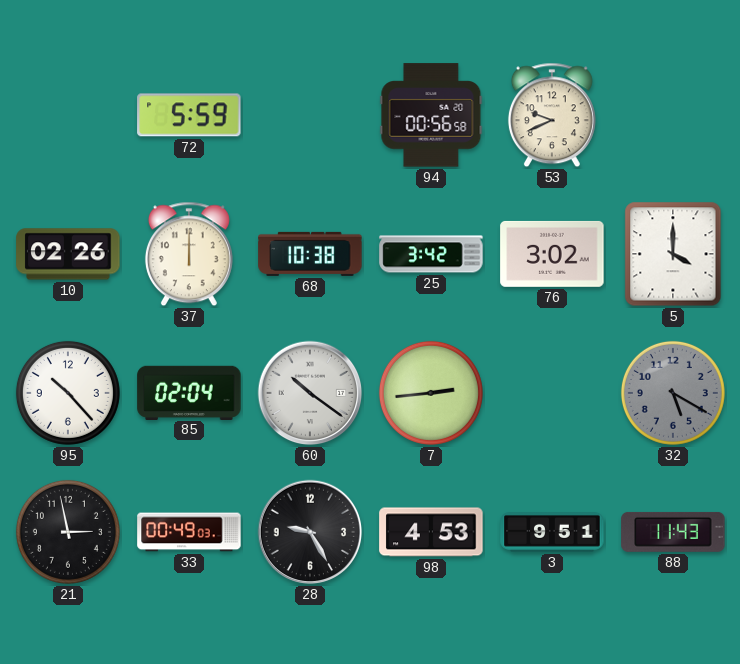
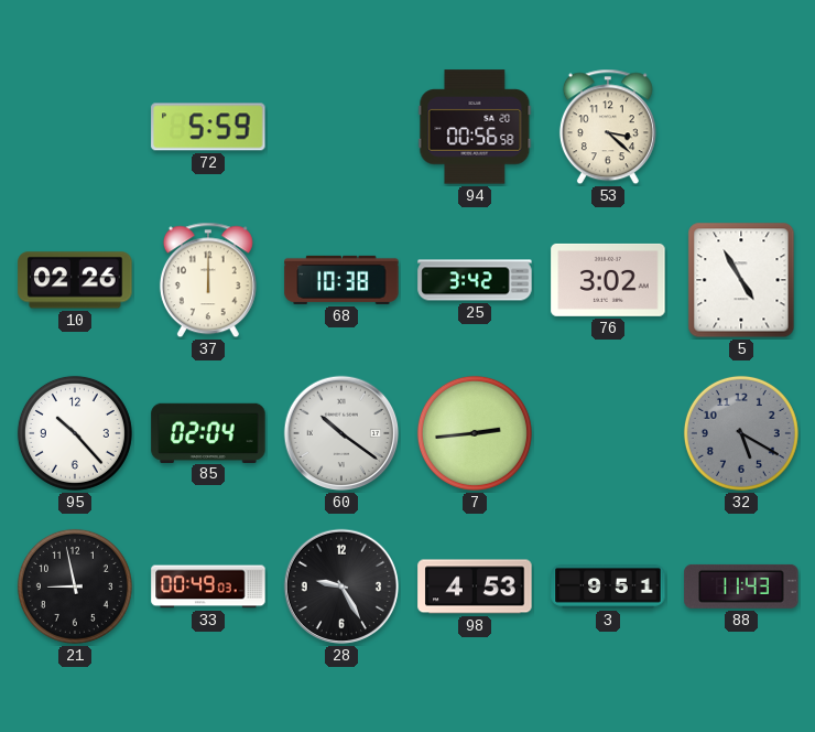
53: 9:41 -> 3:22
5: 4:00 -> 4:55
21: 2:58 -> 8:58
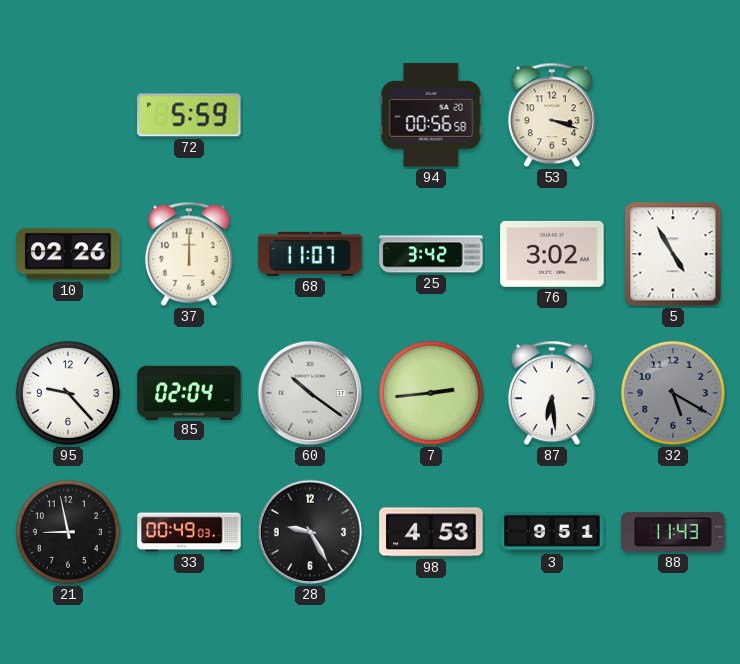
53: 3:22 -> 3:18
68: 10:38 -> 11:07
95: 10:23 -> 9:23
87: none -> 6:29
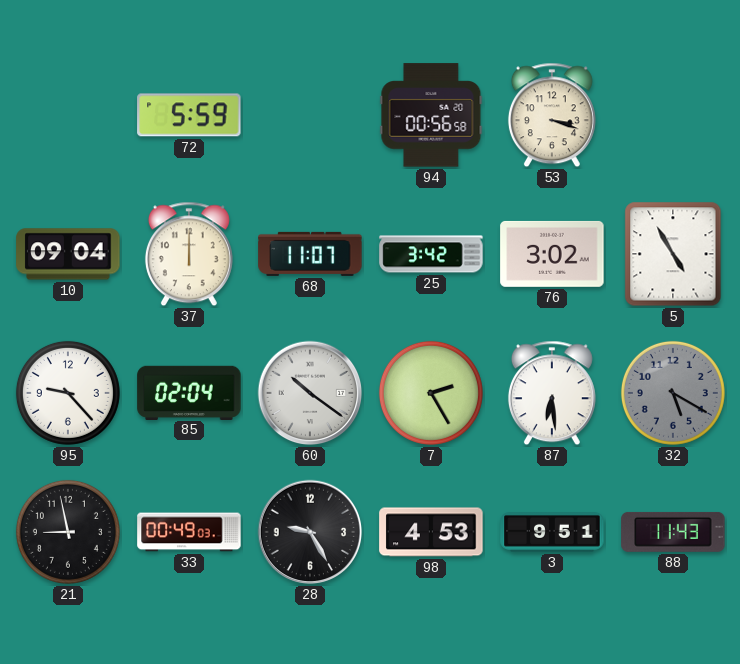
10: 02:26 -> 09:04
7: 2:44 -> 2:25
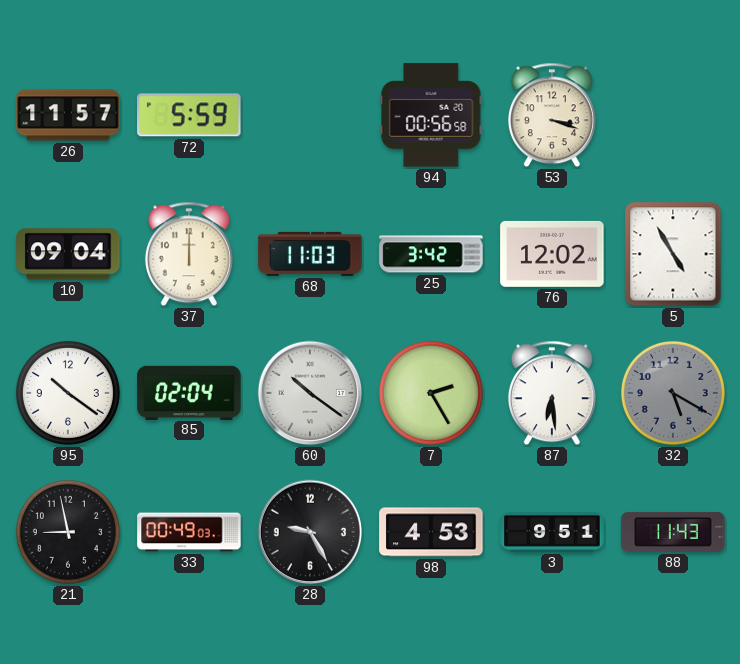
26: none -> 11:57
68: 11:07 -> 11:03
76: 3:02 -> 12:02
95: 9:23 -> 10:21
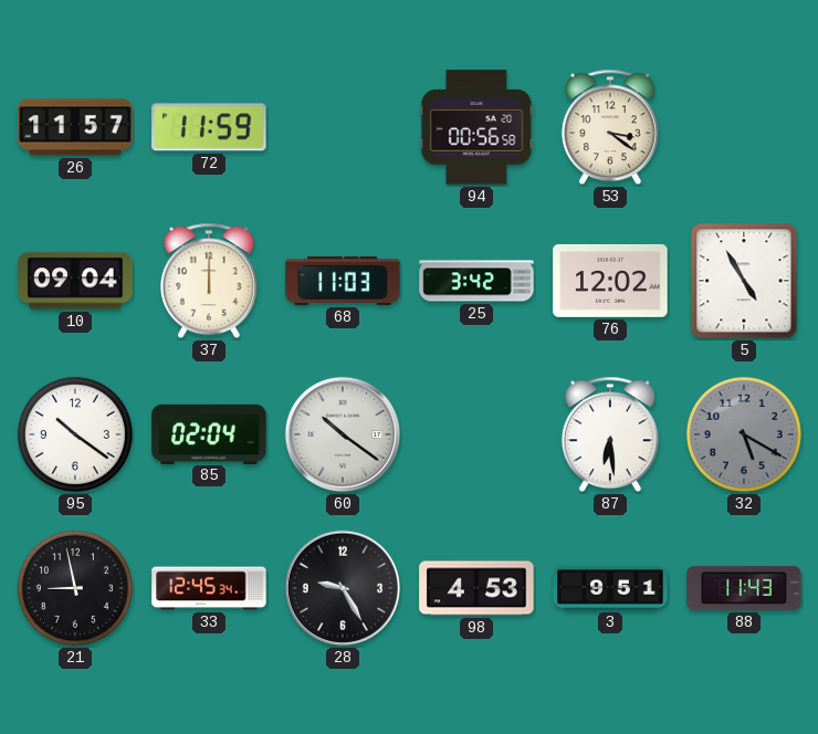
72: 5:59 -> 11:59
53: 3:18 -> 3:21
7: 2:25 -> none
33: 00:49 -> 12:45
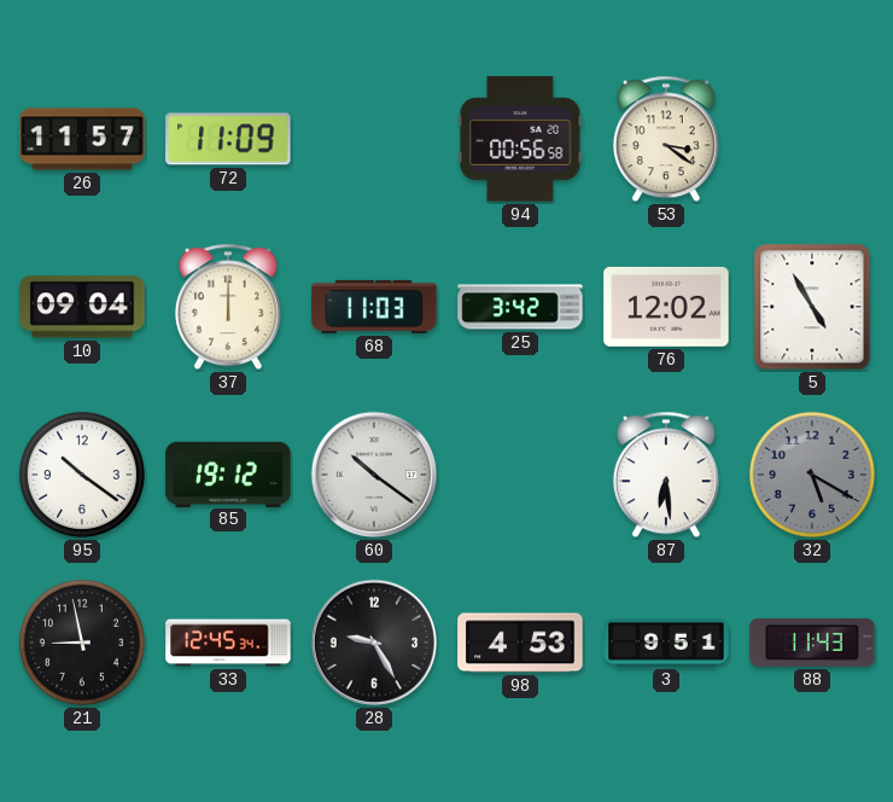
72: 11:59 -> 11:09
85: 02:04 -> 19:12
